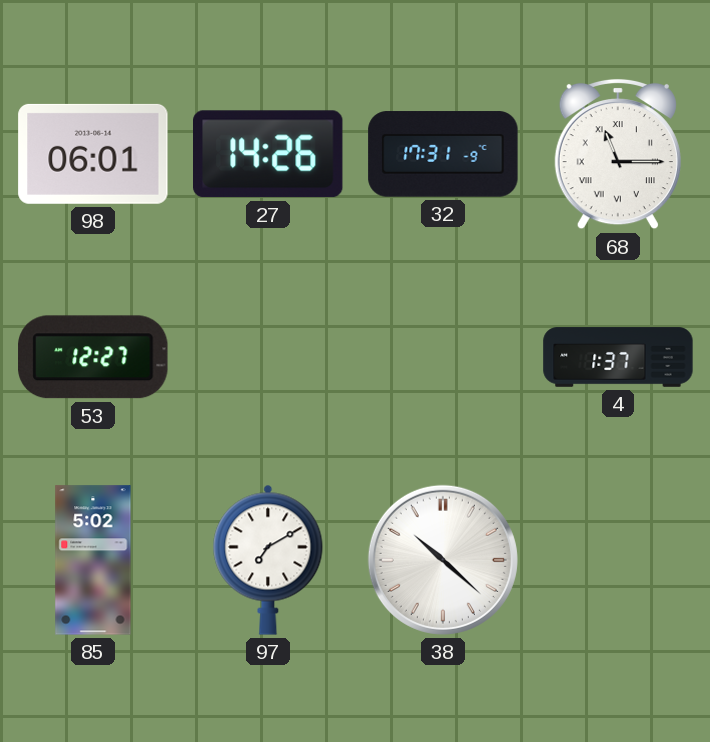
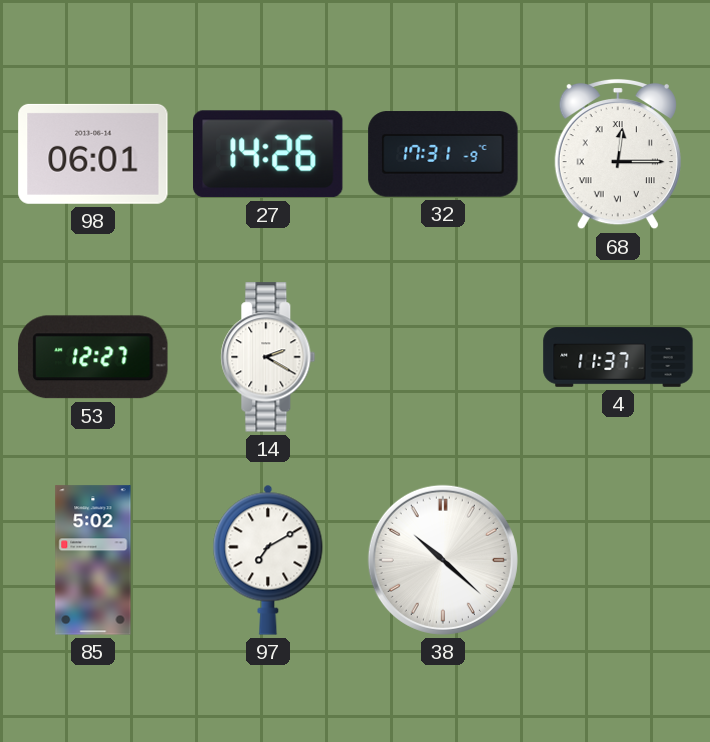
68: 11:15 -> 12:15
14: none -> 2:20
4: 1:37 -> 11:37
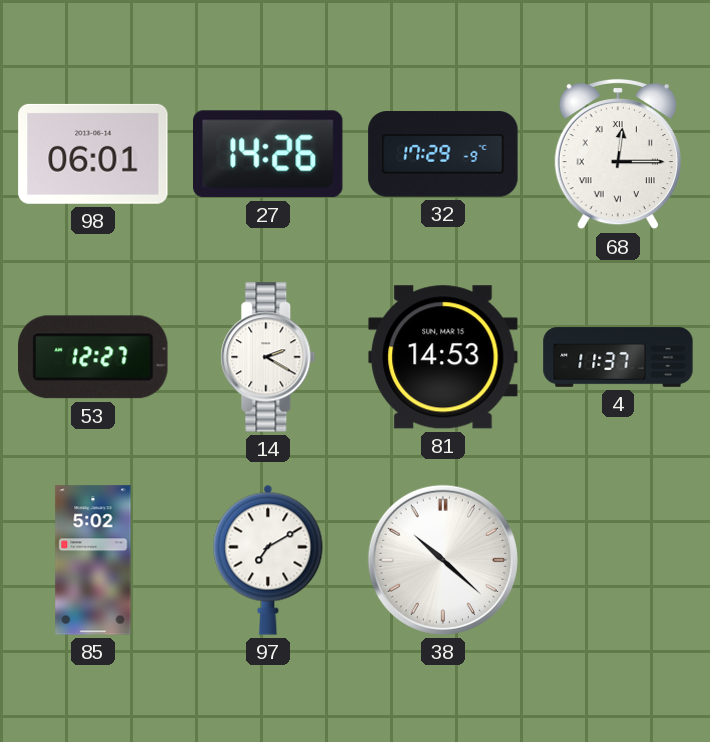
32: 17:31 -> 17:29
81: none -> 14:53
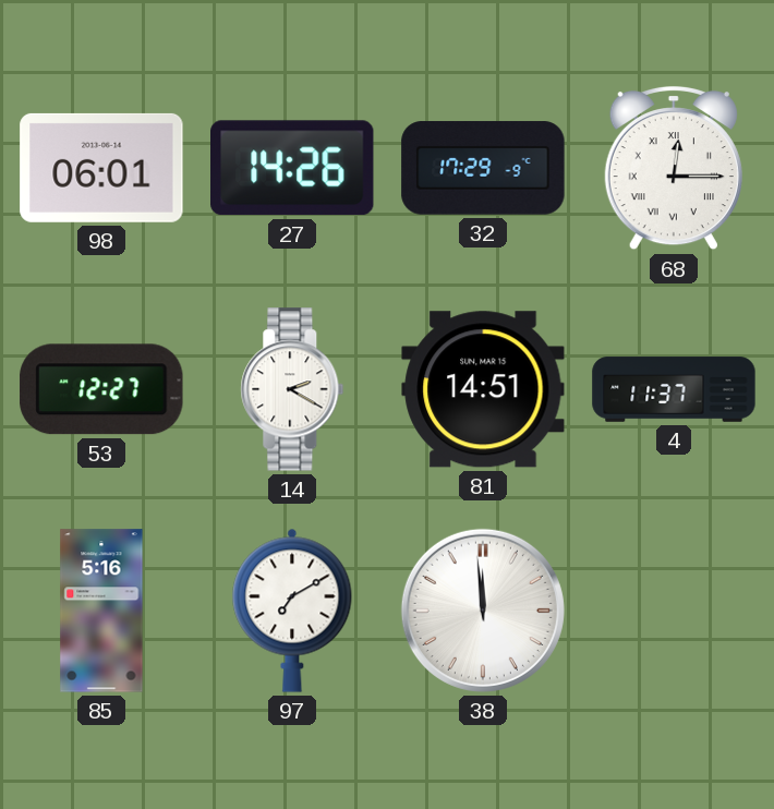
81: 14:53 -> 14:51
85: 5:02 -> 5:16
38: 10:22 -> 11:59
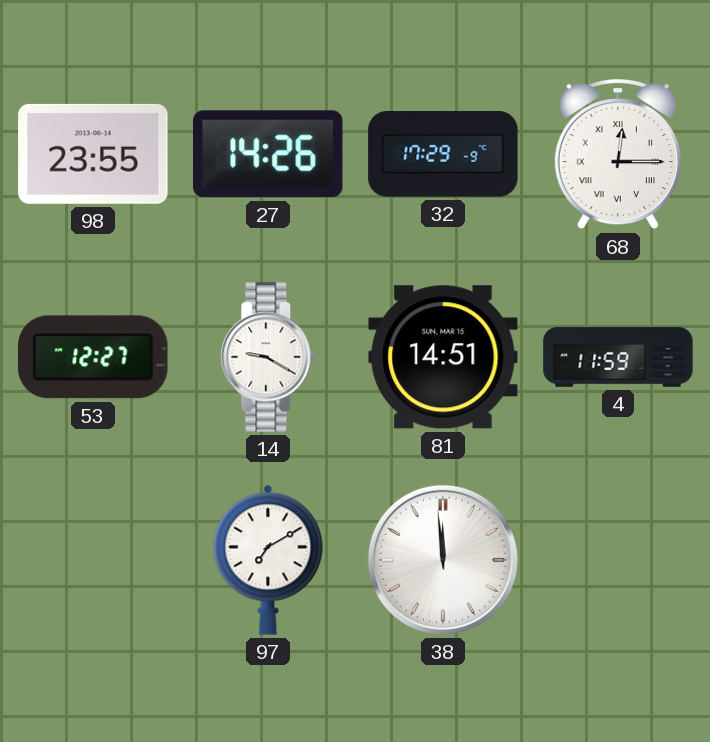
98: 06:01 -> 23:55
14: 2:20 -> 9:20
4: 11:37 -> 11:59
85: 5:16 -> none
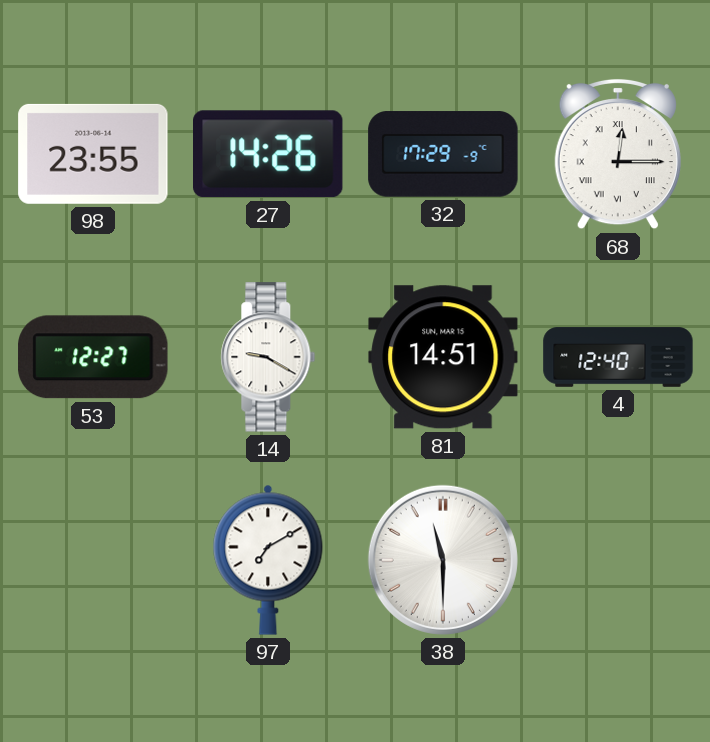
4: 11:59 -> 12:40
38: 11:59 -> 11:30
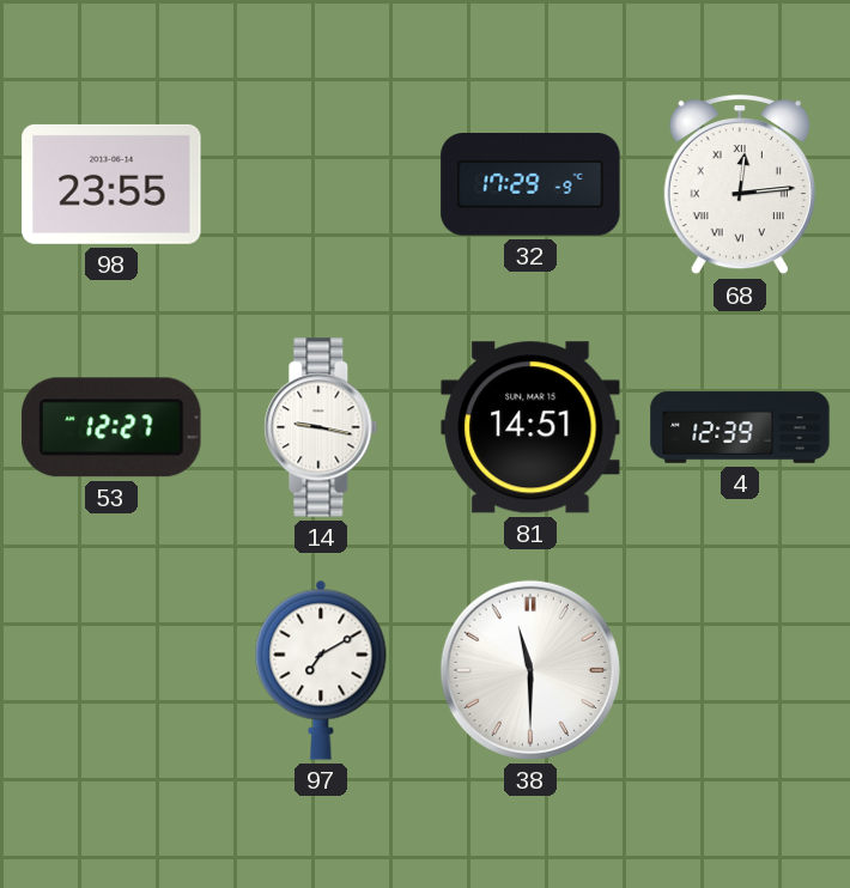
27: 14:26 -> none
68: 12:15 -> 12:14
14: 9:20 -> 9:17
4: 12:40 -> 12:39
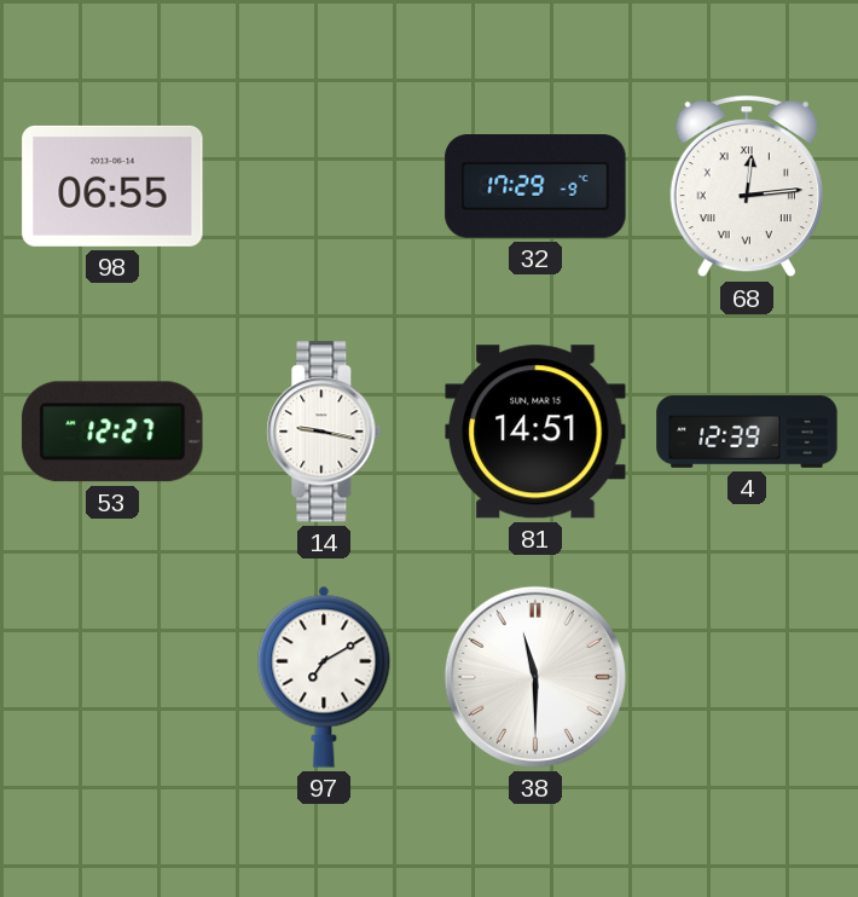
98: 23:55 -> 06:55
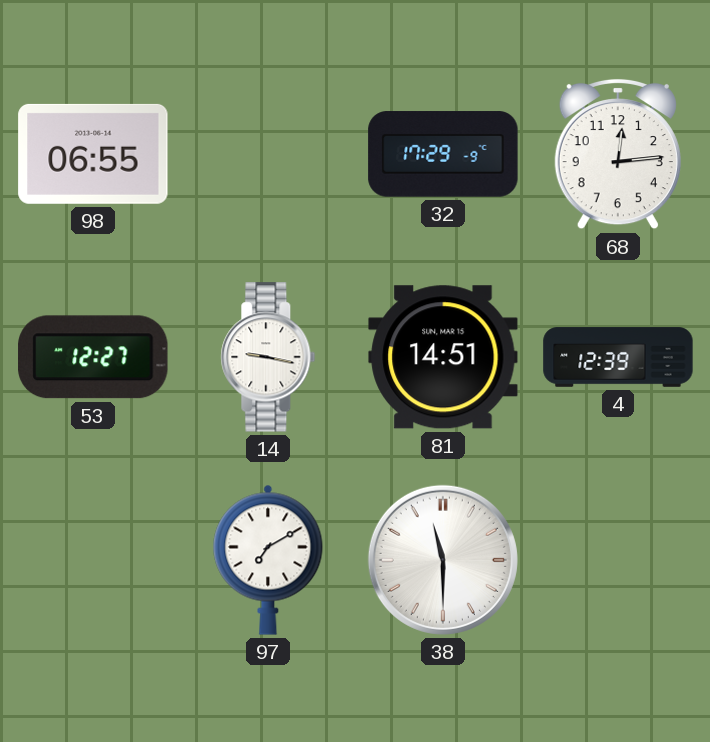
68 numerals: Roman -> Arabic
